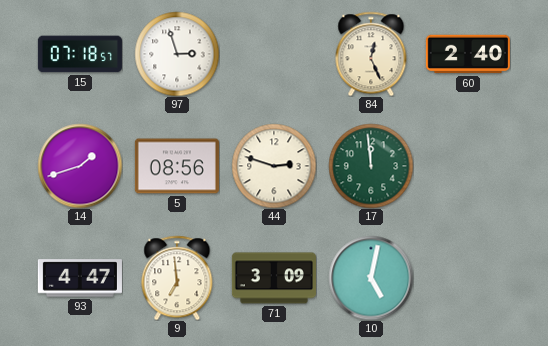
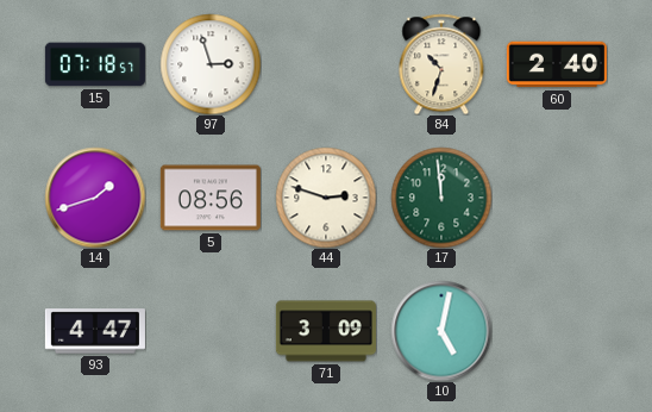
84: 12:26 -> 10:33
9: 6:59 -> none
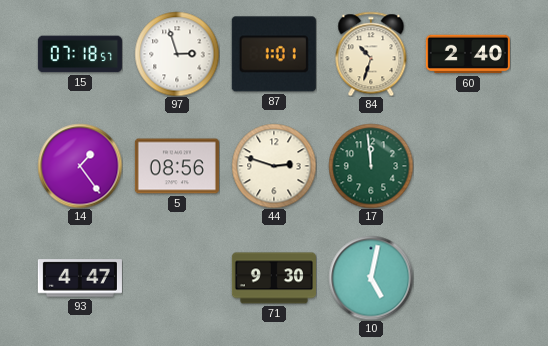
87: none -> 1:01
14: 1:42 -> 1:24
71: 3:09 -> 9:30
